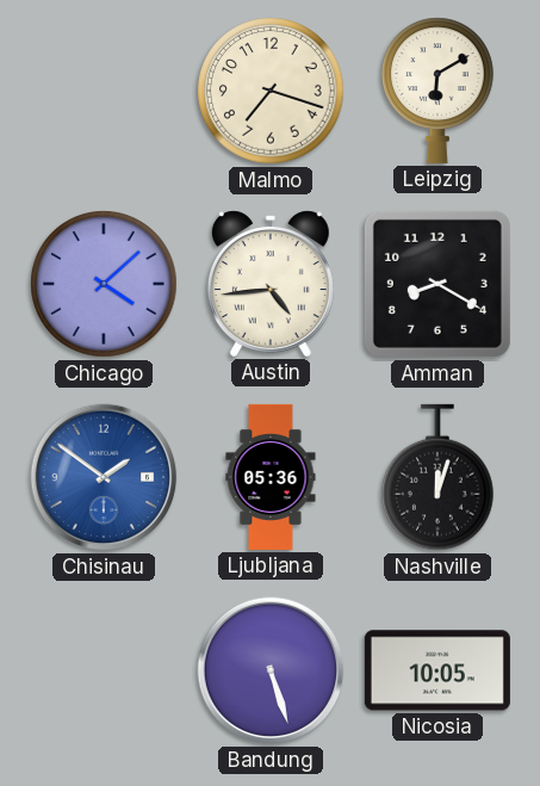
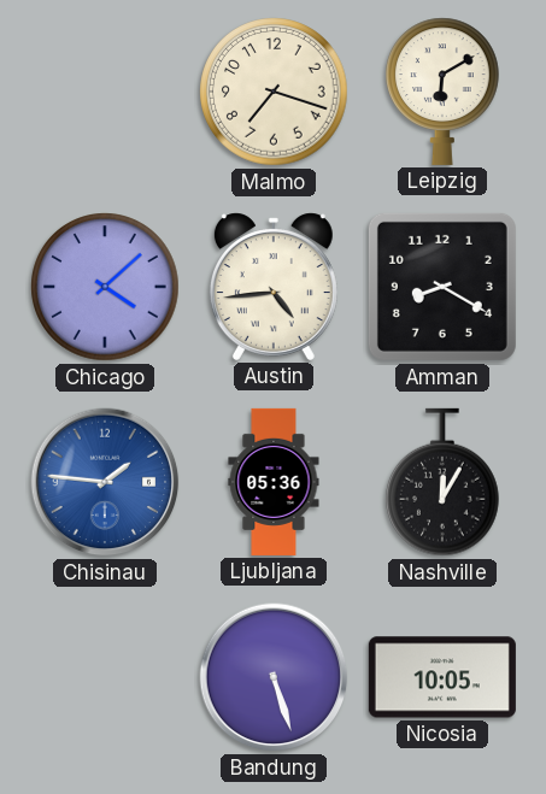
Chisinau: 1:51 -> 1:46
Nashville: 12:03 -> 12:05
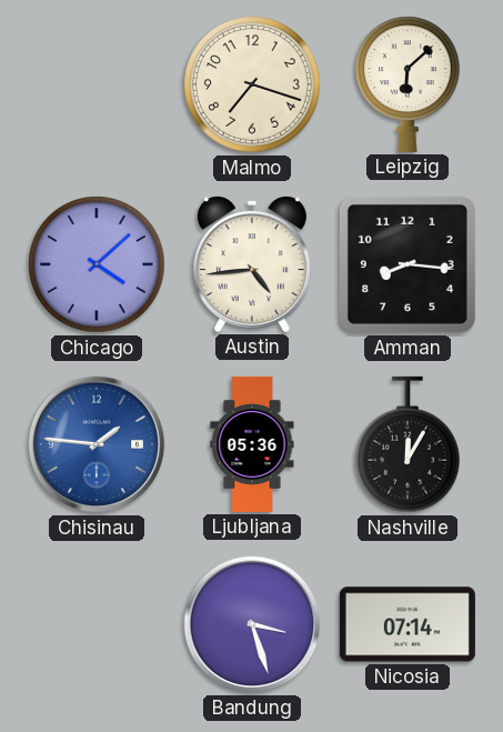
Leipzig: 6:10 -> 6:08
Amman: 8:20 -> 8:16
Bandung: 5:27 -> 3:27
Nicosia: 10:05 -> 07:14
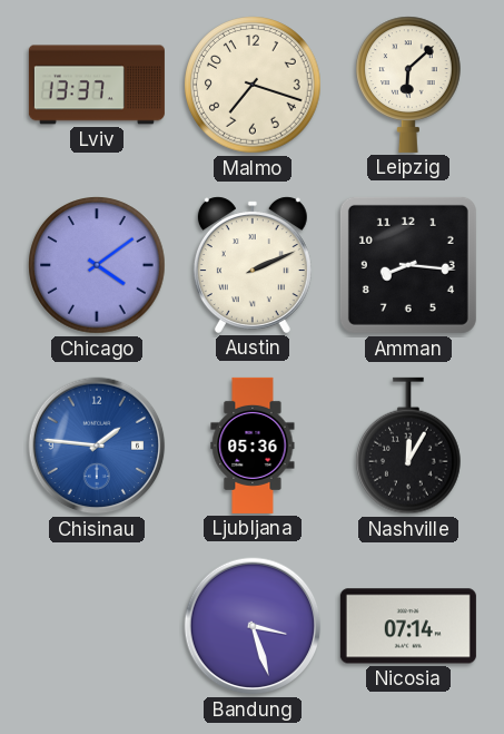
Lviv: none -> 13:37
Chicago: 4:08 -> 4:09
Austin: 4:44 -> 2:11
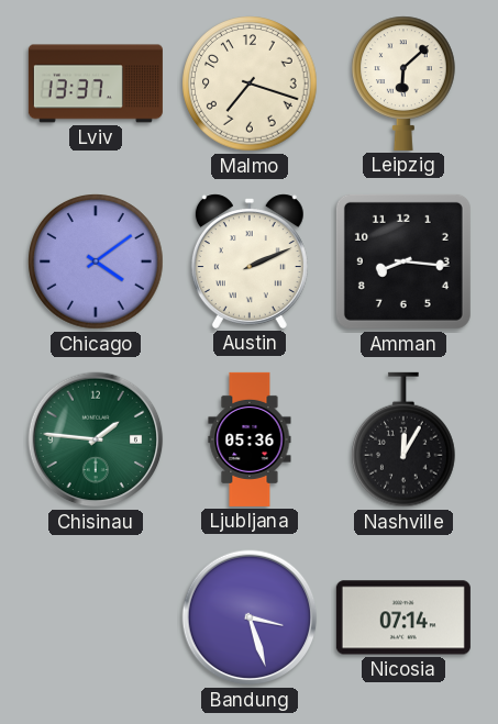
Chisinau dial: blue -> green
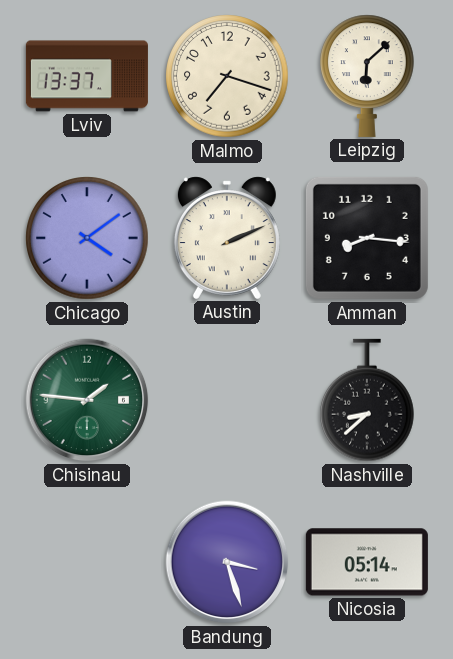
Ljubljana: 05:36 -> none
Nashville: 12:05 -> 8:38
Nicosia: 07:14 -> 05:14
